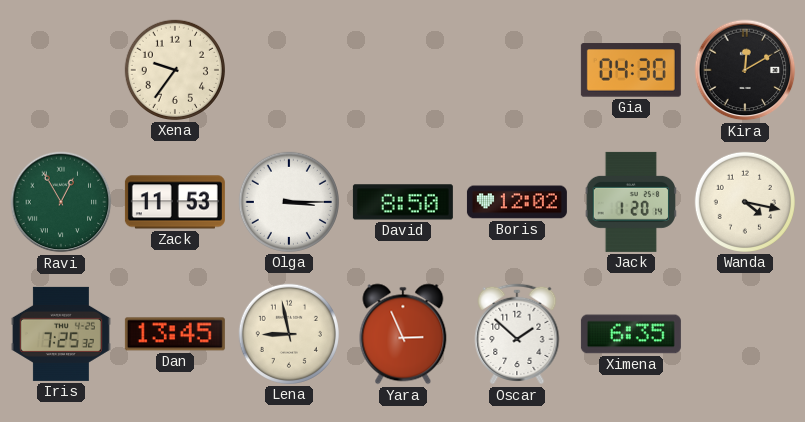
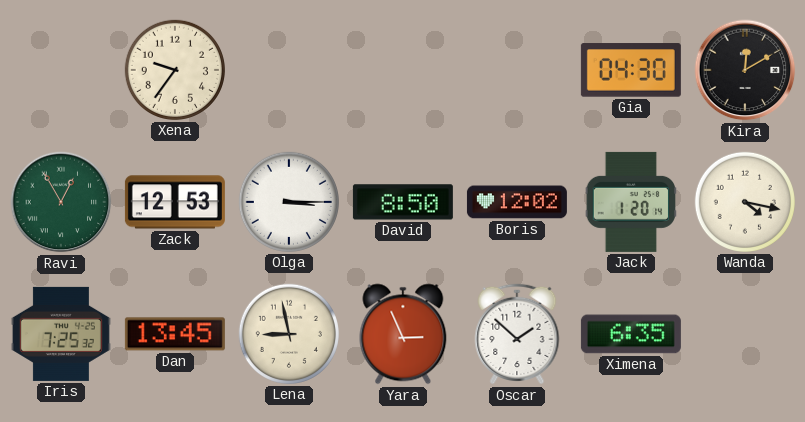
Zack: 11:53 -> 12:53
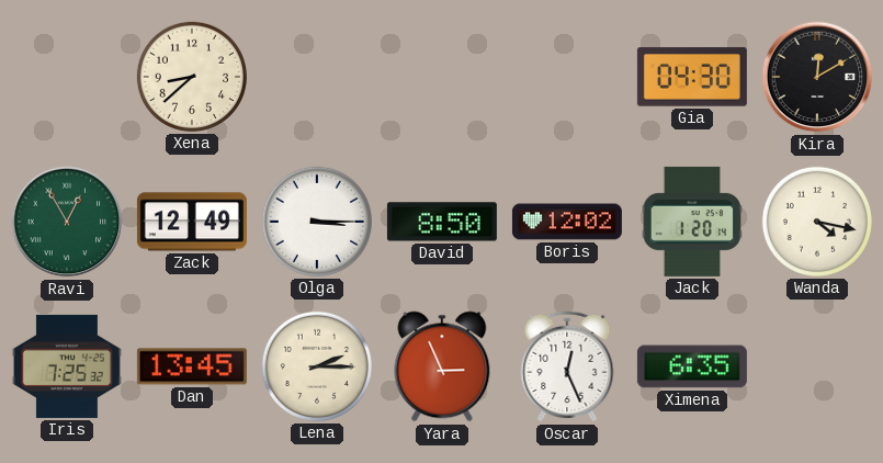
Xena: 9:36 -> 8:38
Zack: 12:53 -> 12:49
Lena: 8:58 -> 2:15
Oscar: 1:52 -> 12:26
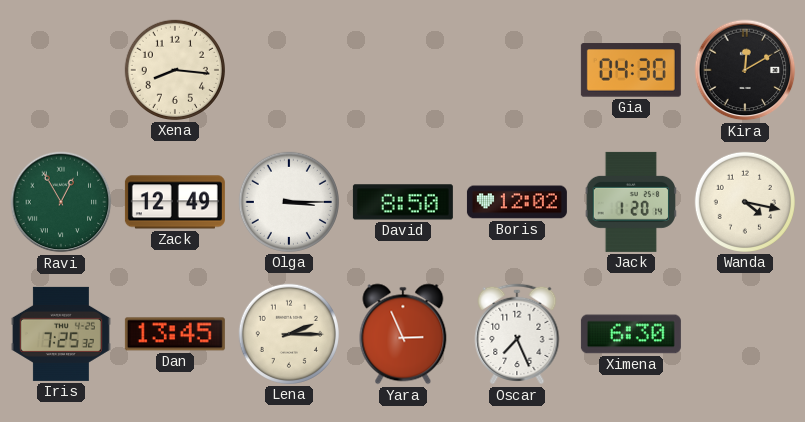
Xena: 8:38 -> 8:16
Oscar: 12:26 -> 7:26
Ximena: 6:35 -> 6:30
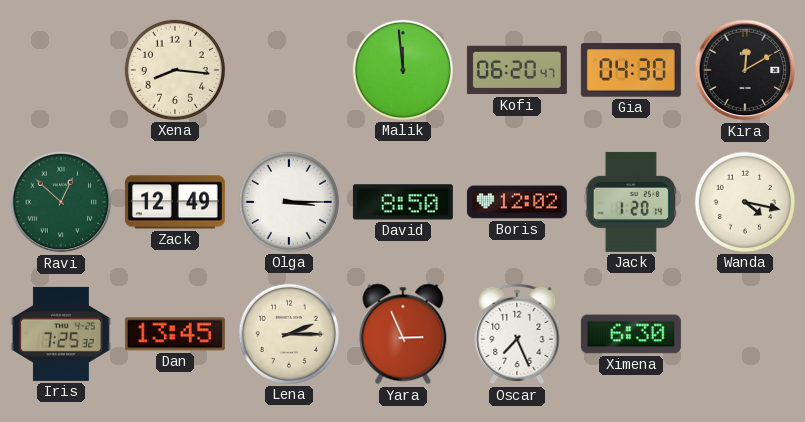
Malik: none -> 11:59
Kofi: none -> 06:20
Ravi: 12:55 -> 12:52
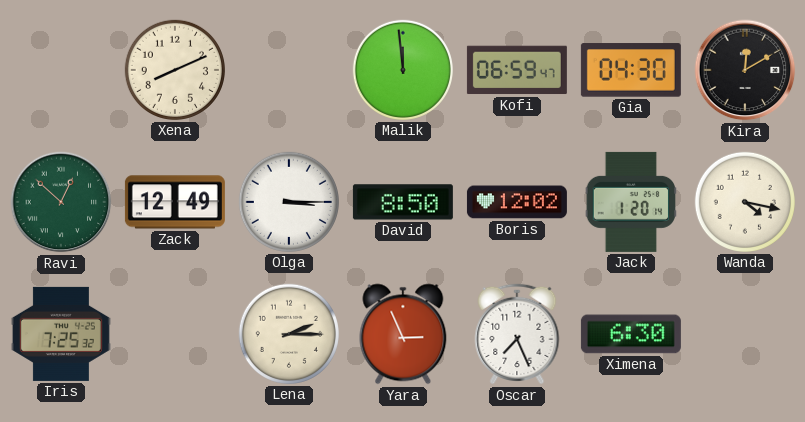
Xena: 8:16 -> 8:11
Kofi: 06:20 -> 06:59
Dan: 13:45 -> none
